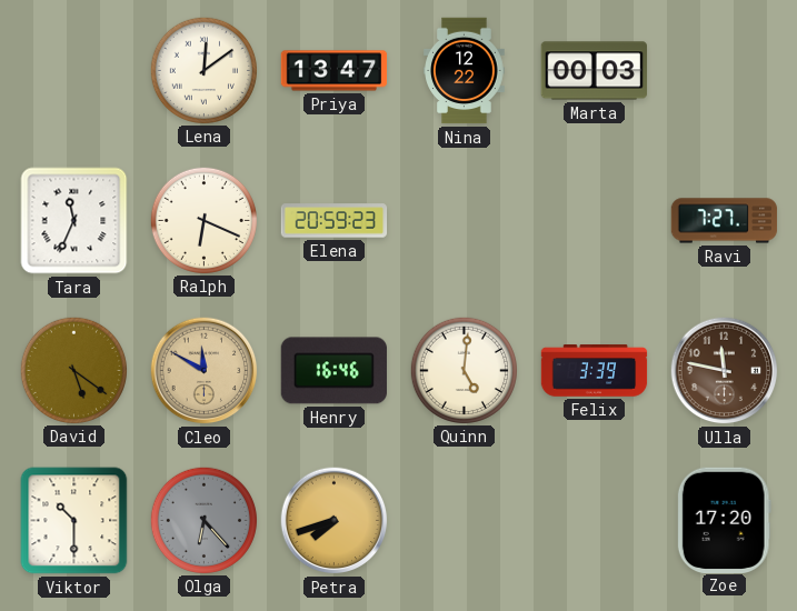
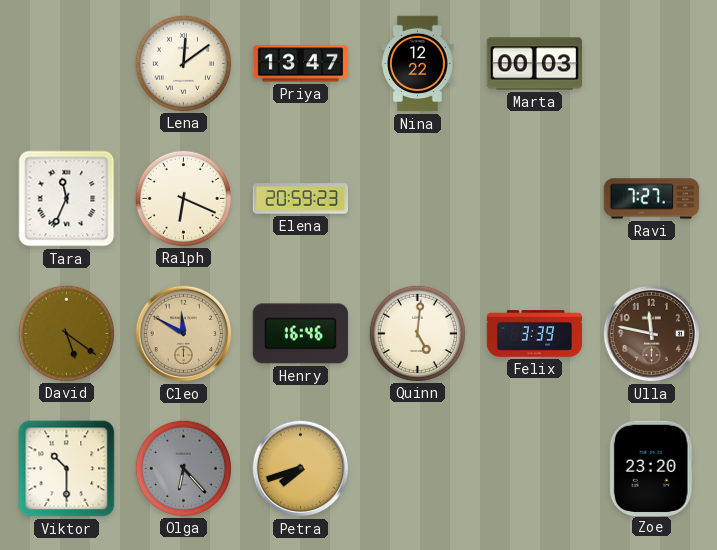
Zoe: 17:20 -> 23:20
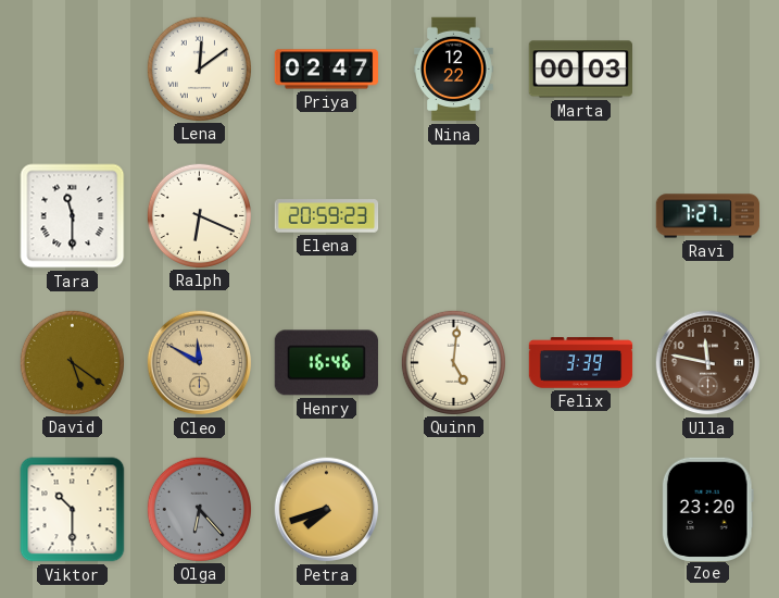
Priya: 13:47 -> 02:47
Tara: 11:34 -> 11:30
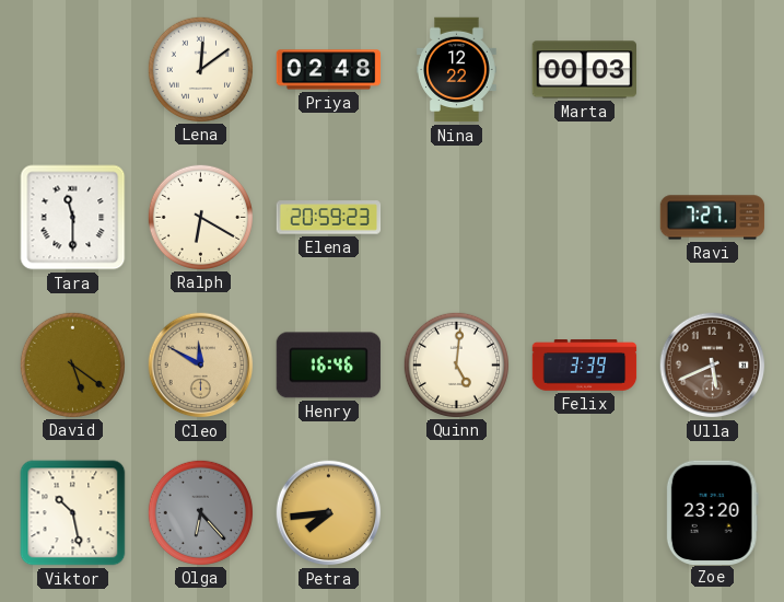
Priya: 02:47 -> 02:48
Ralph: 6:19 -> 6:20
Ulla: 11:47 -> 5:41
Viktor: 10:30 -> 10:28
Petra: 7:42 -> 7:44
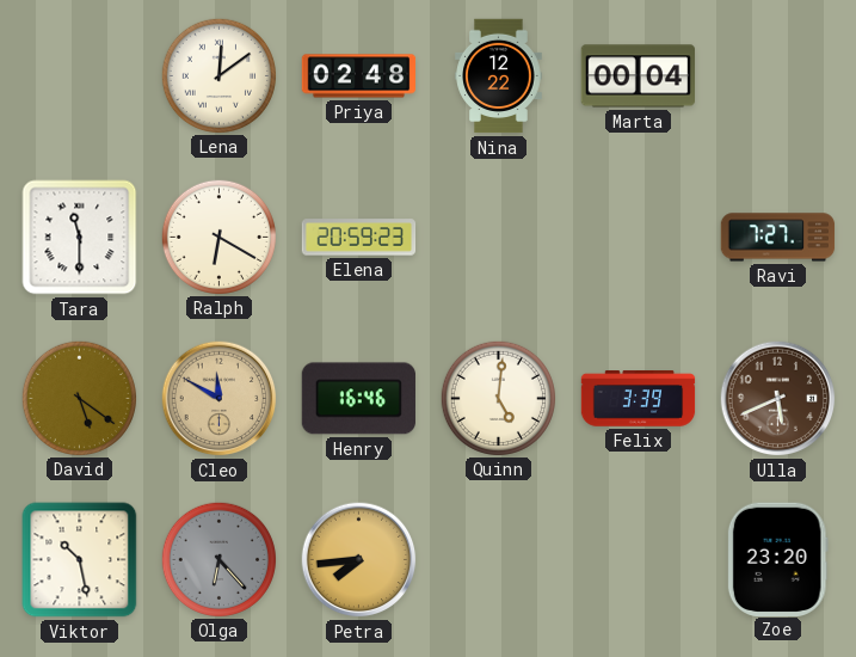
Marta: 00:03 -> 00:04
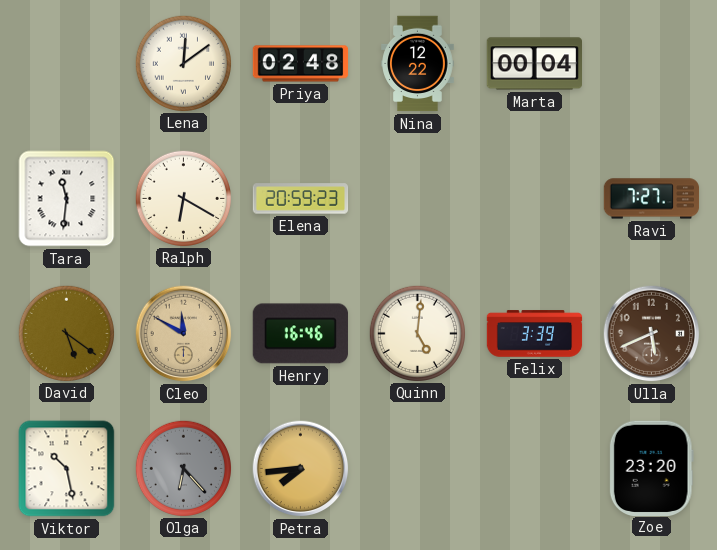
Tara: 11:30 -> 11:31
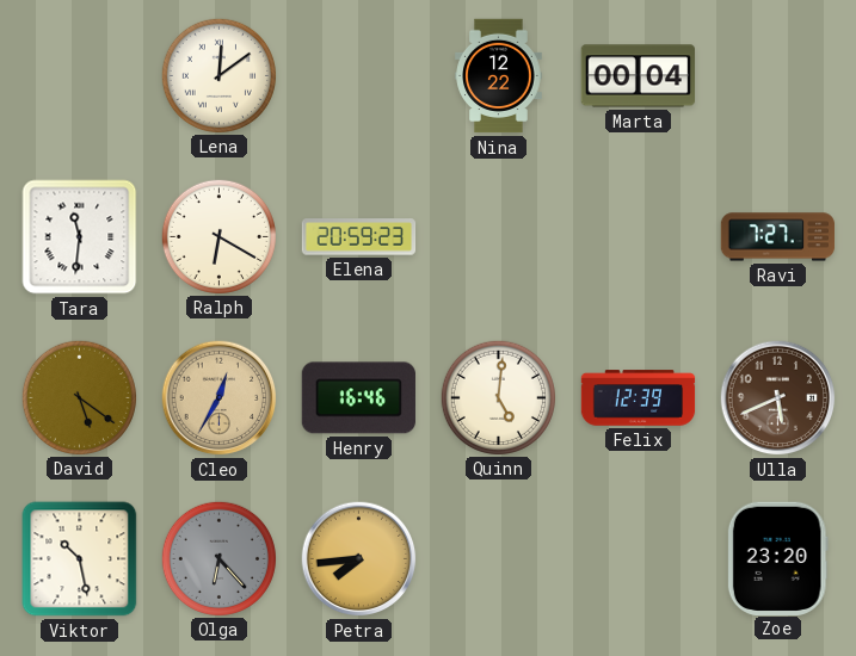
Priya: 02:48 -> none
Cleo: 11:50 -> 12:35
Felix: 3:39 -> 12:39
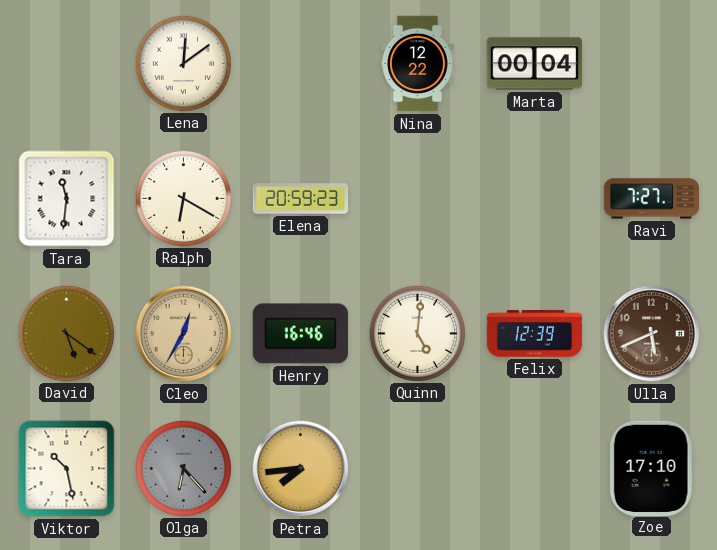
Zoe: 23:20 -> 17:10
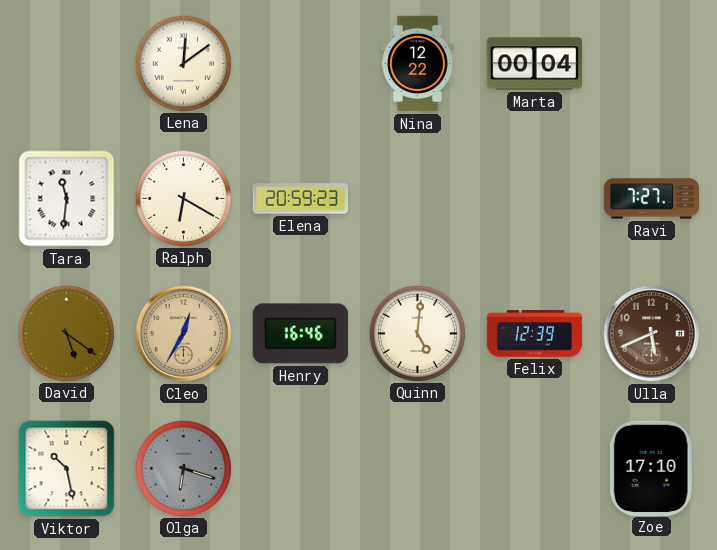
Olga: 6:23 -> 6:18
Petra: 7:44 -> none
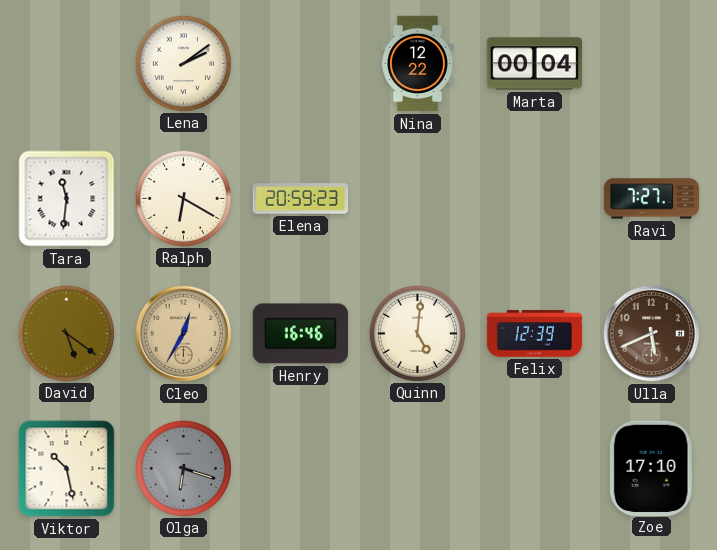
Lena: 12:09 -> 2:09
